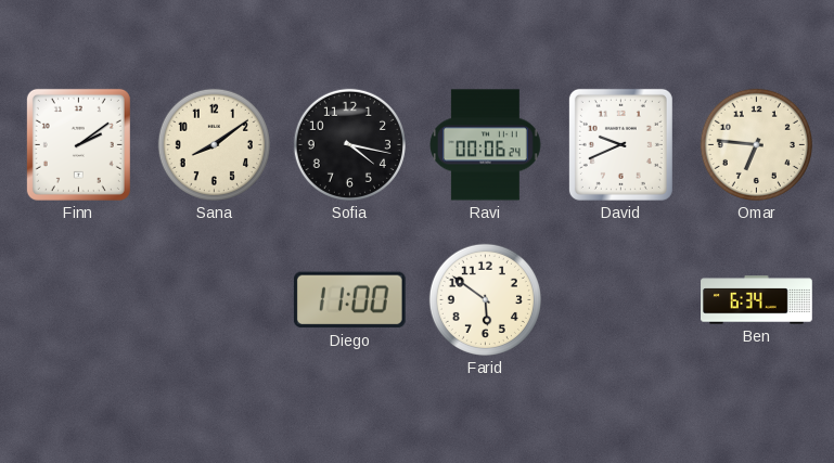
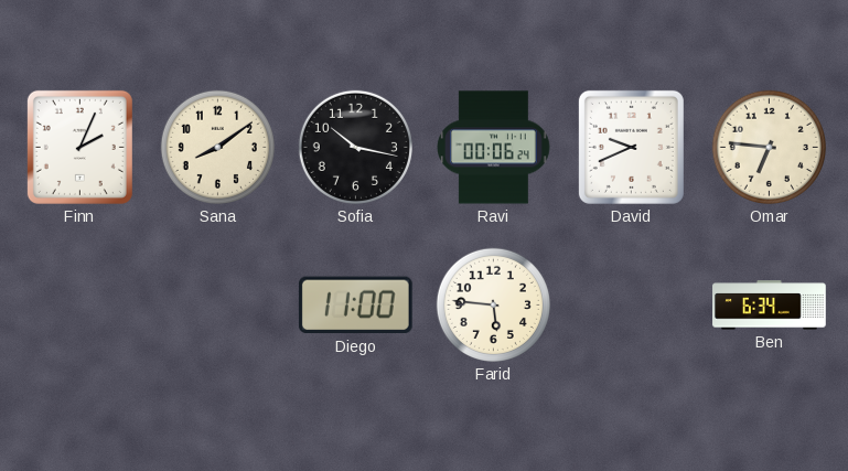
Finn: 2:09 -> 2:04
Sofia: 4:17 -> 10:17
Farid: 5:51 -> 5:46
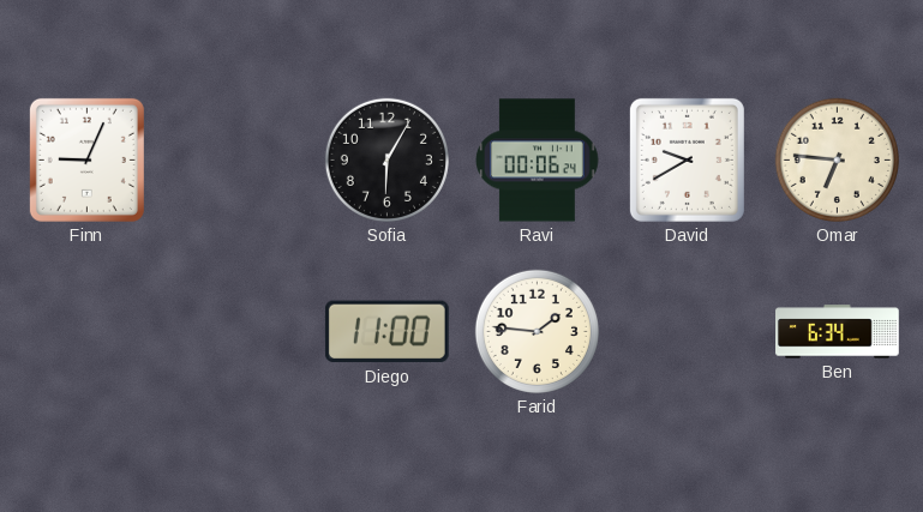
Finn: 2:04 -> 9:04
Sana: 8:09 -> none
Sofia: 10:17 -> 6:05
David: 9:41 -> 9:40
Farid: 5:46 -> 1:46
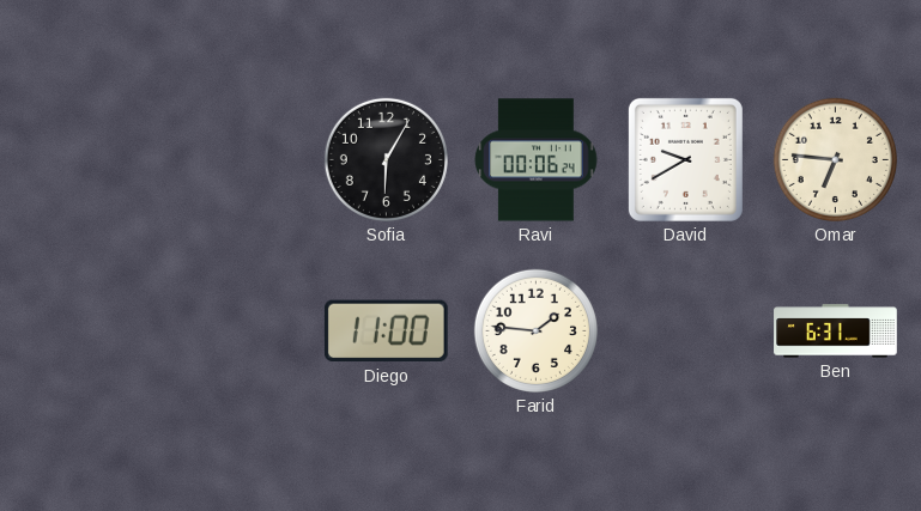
Finn: 9:04 -> none
Ben: 6:34 -> 6:31
